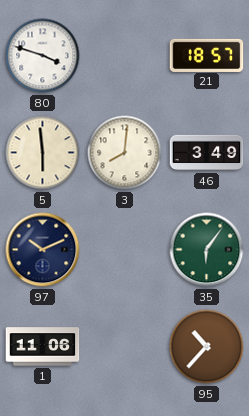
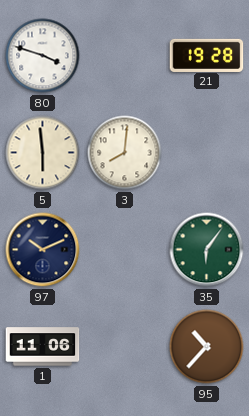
21: 18:57 -> 19:28
46: 3:49 -> none
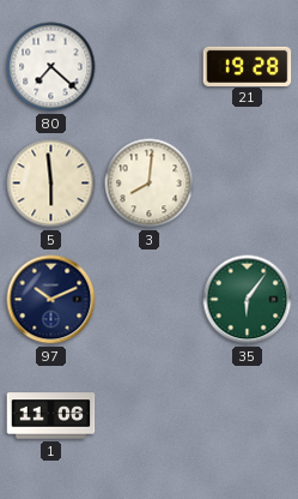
80: 3:48 -> 7:22
95: 10:37 -> none
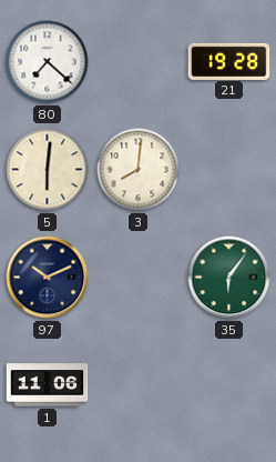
5: 5:59 -> 6:01
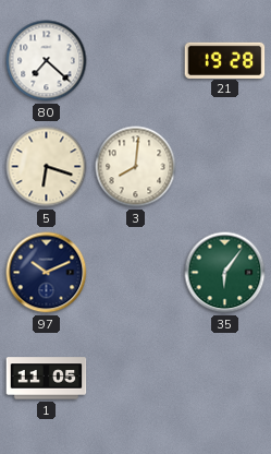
5: 6:01 -> 6:18
1: 11:06 -> 11:05
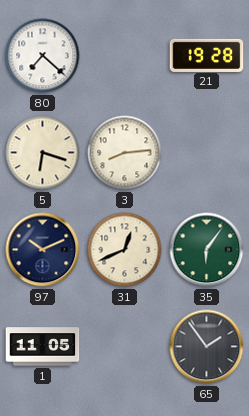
3: 8:01 -> 8:14
31: none -> 12:41
65: none -> 1:54
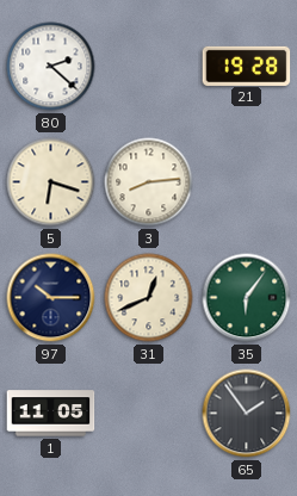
80: 7:22 -> 2:22
97: 10:11 -> 10:15
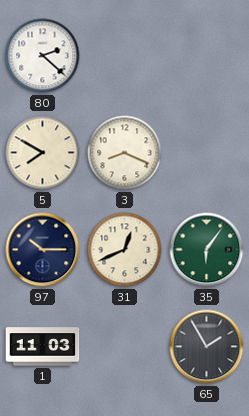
21: 19:28 -> none
5: 6:18 -> 7:50
3: 8:14 -> 8:19
1: 11:05 -> 11:03
65: 1:54 -> 1:55
